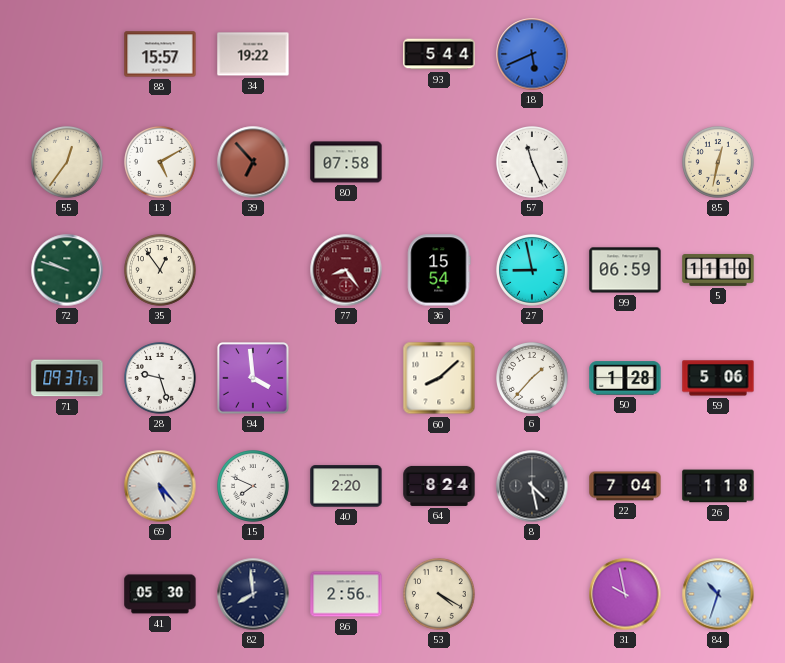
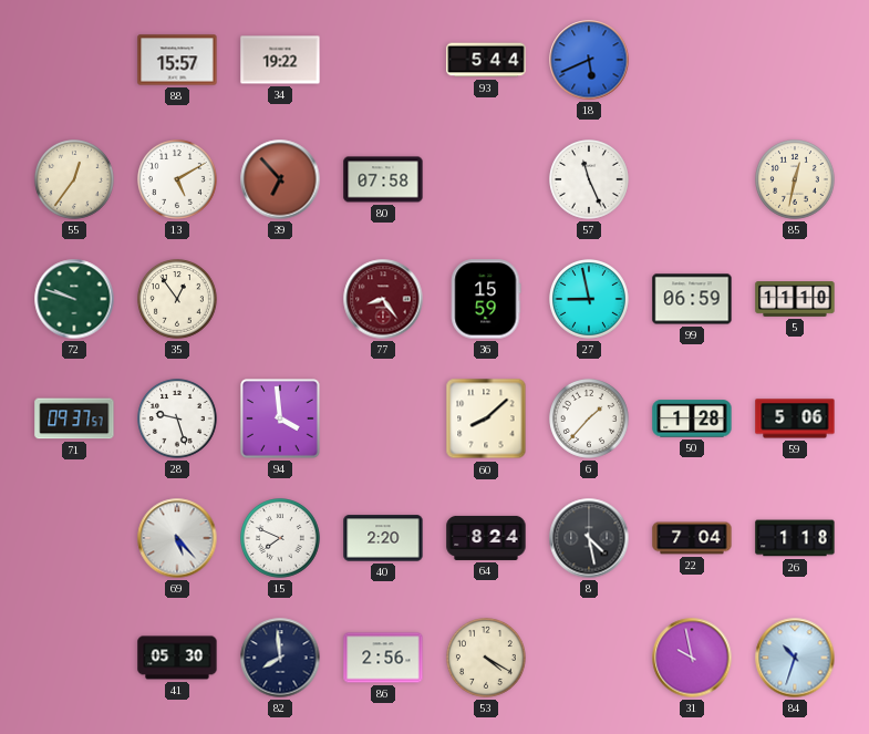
36: 15:54 -> 15:59
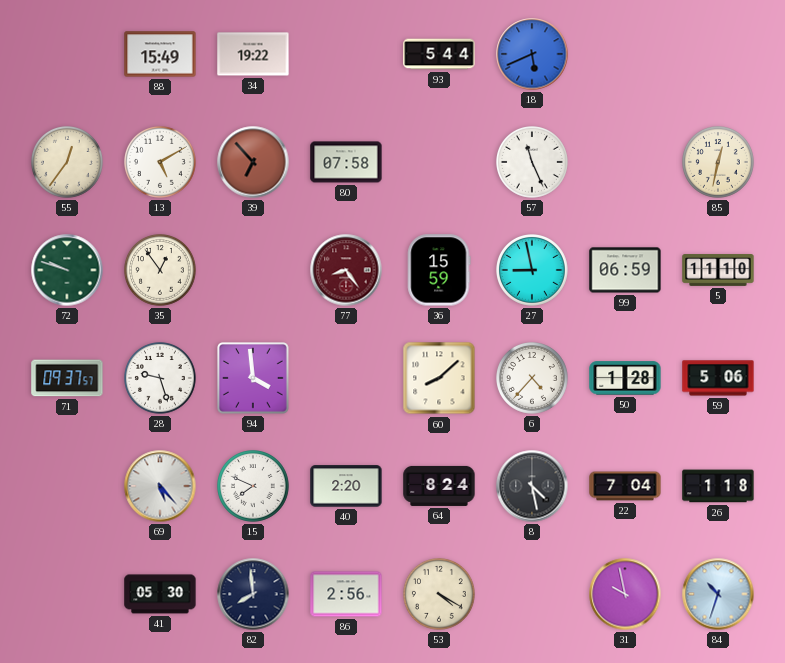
88: 15:57 -> 15:49
6: 1:37 -> 4:37
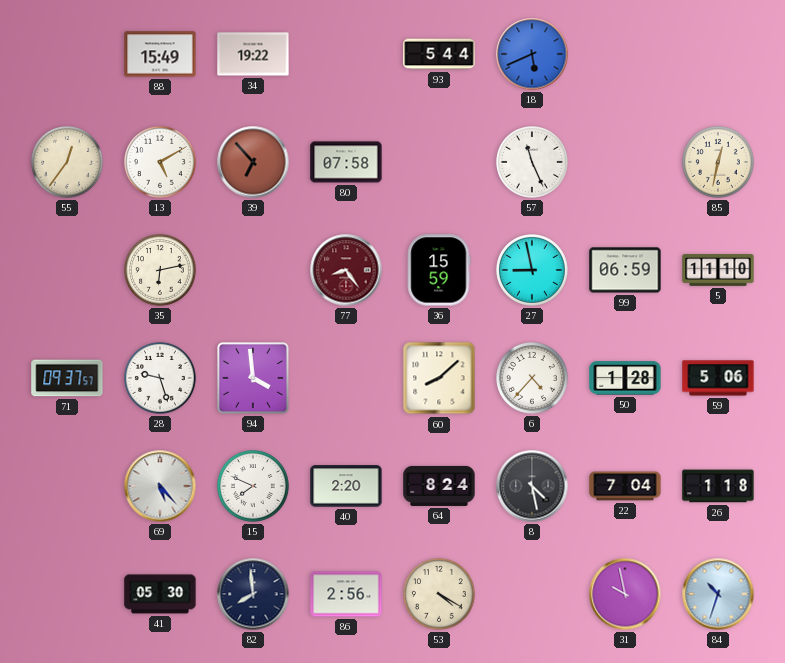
72: 9:48 -> none
35: 12:54 -> 6:13
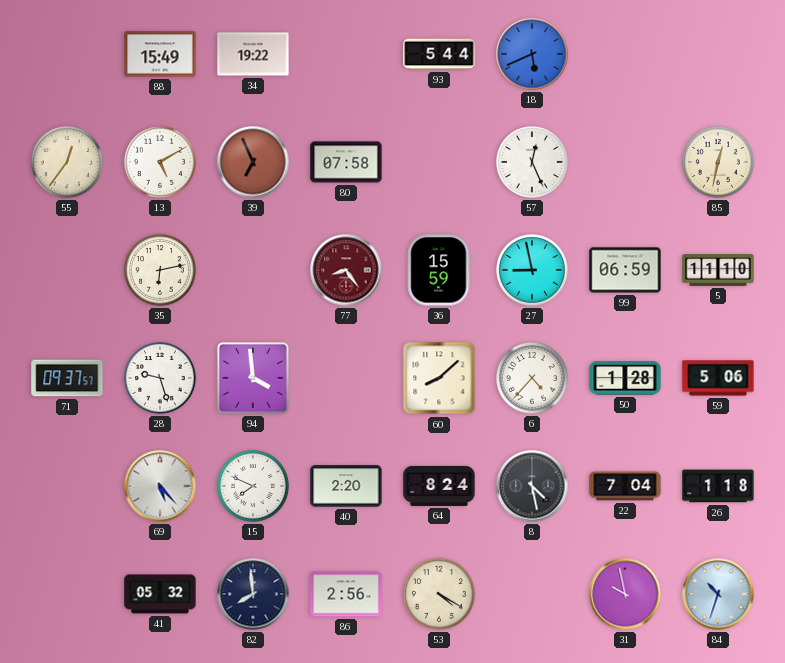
39: 6:53 -> 6:56
57: 11:26 -> 12:26
41: 05:30 -> 05:32
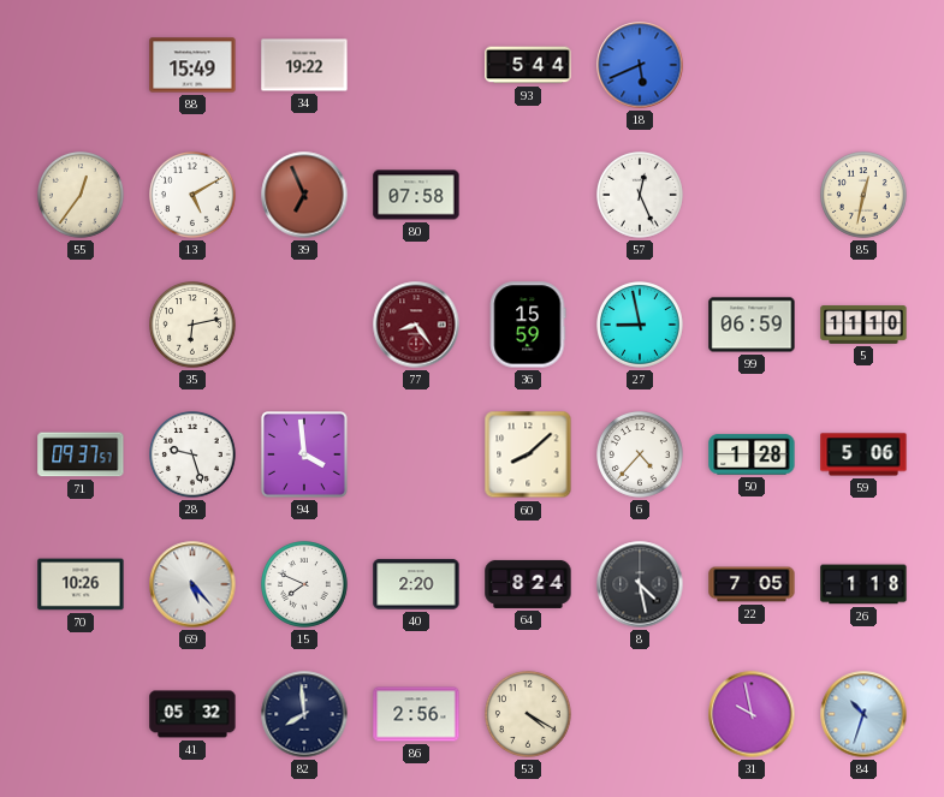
70: none -> 10:26
22: 7:04 -> 7:05
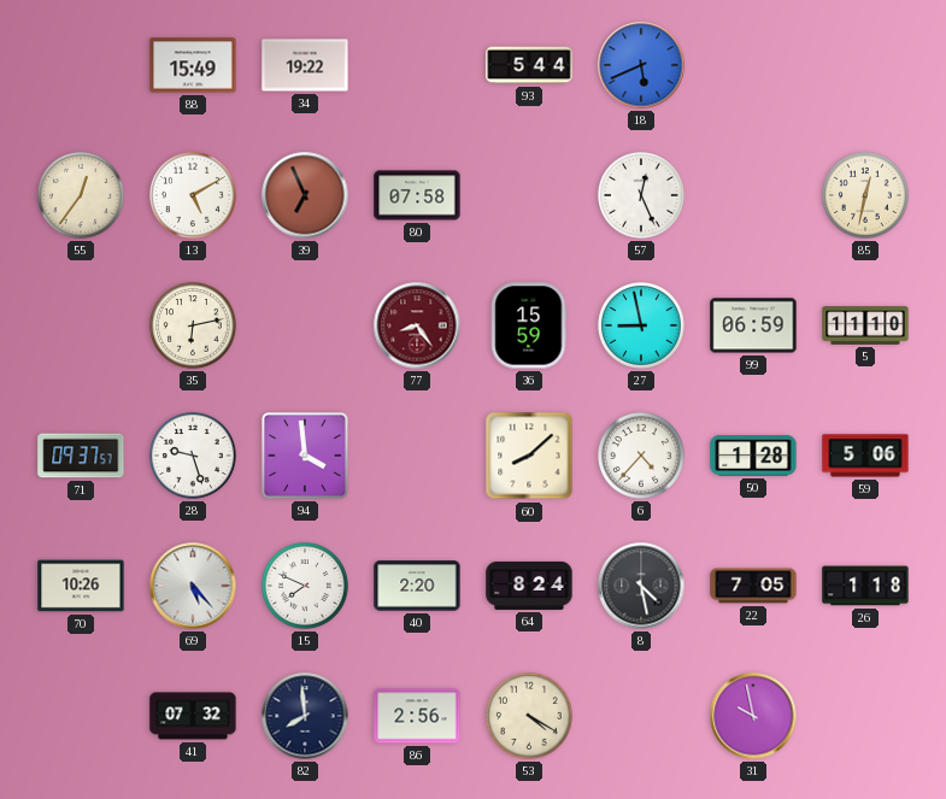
41: 05:32 -> 07:32
84: 10:33 -> none
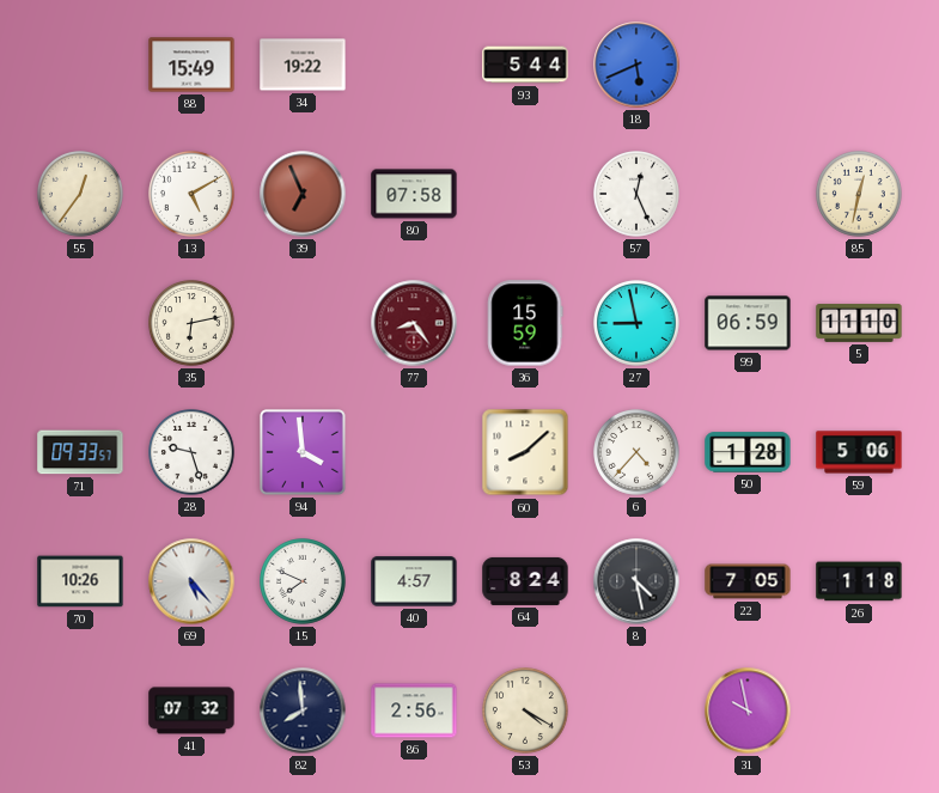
71: 09:37 -> 09:33
40: 2:20 -> 4:57
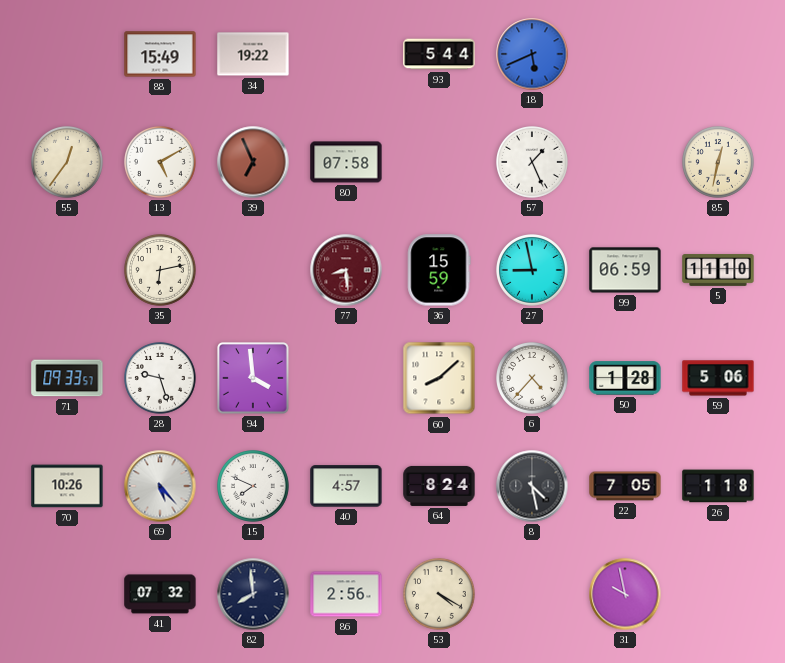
57: 12:26 -> 1:26
77: 8:24 -> 8:29
